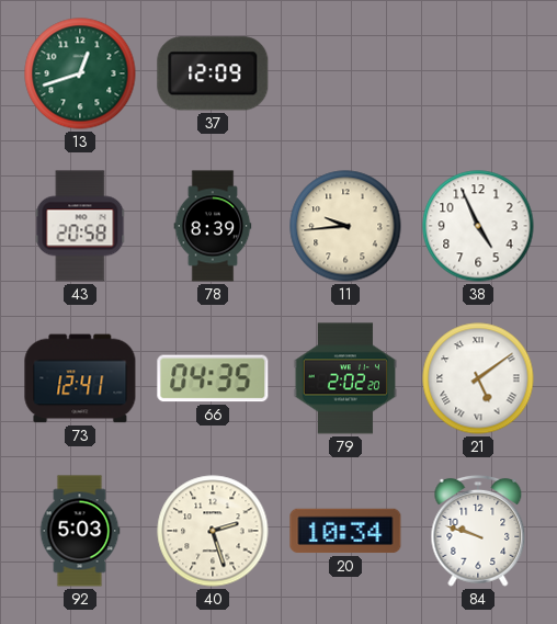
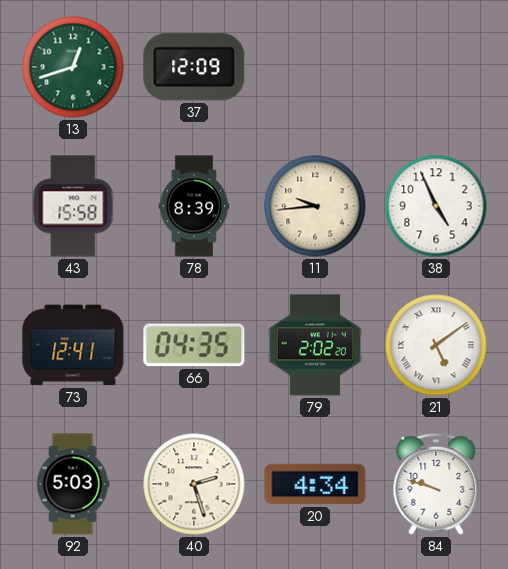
43: 20:58 -> 15:58
20: 10:34 -> 4:34
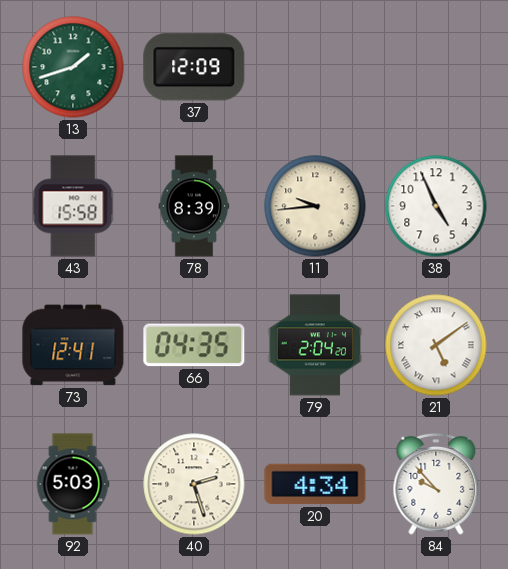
13: 12:42 -> 1:42
79: 2:02 -> 2:04
84: 9:48 -> 9:53
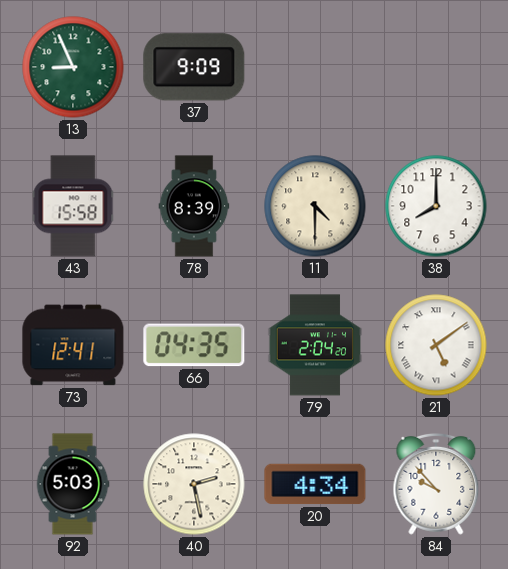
13: 1:42 -> 8:56
37: 12:09 -> 9:09
11: 9:44 -> 4:30
38: 4:56 -> 8:00
40: 2:27 -> 2:28
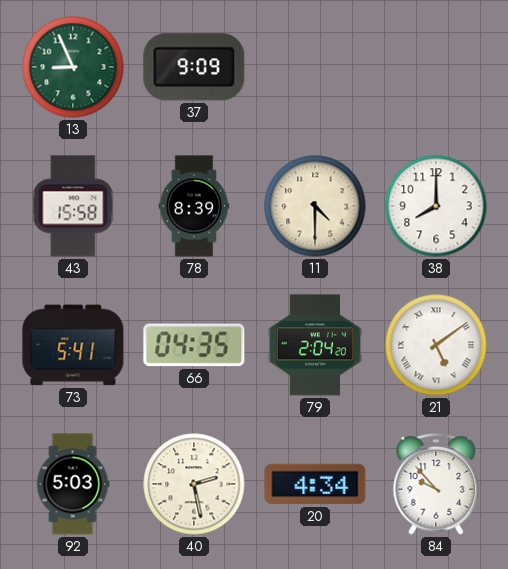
73: 12:41 -> 5:41
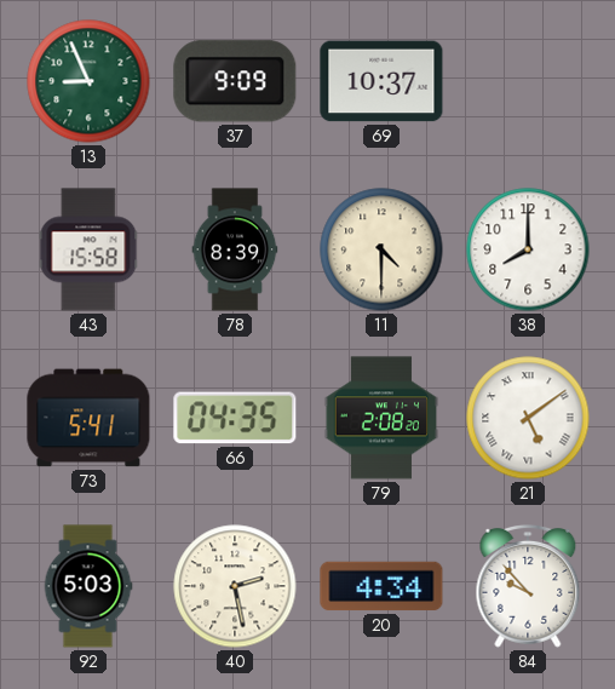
69: none -> 10:37
79: 2:04 -> 2:08
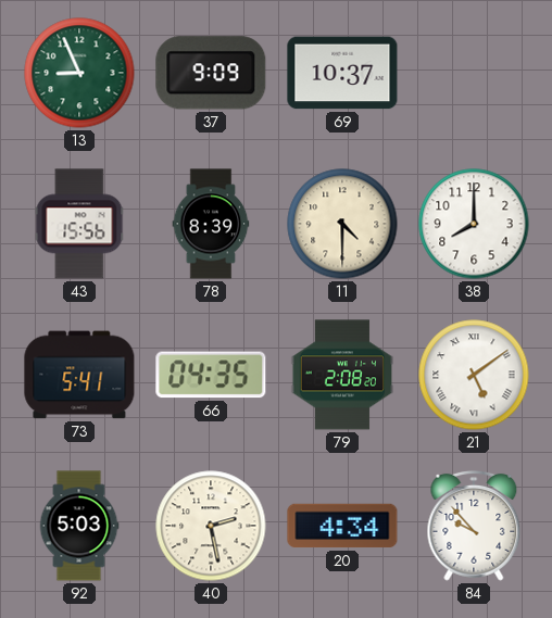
43: 15:58 -> 15:56
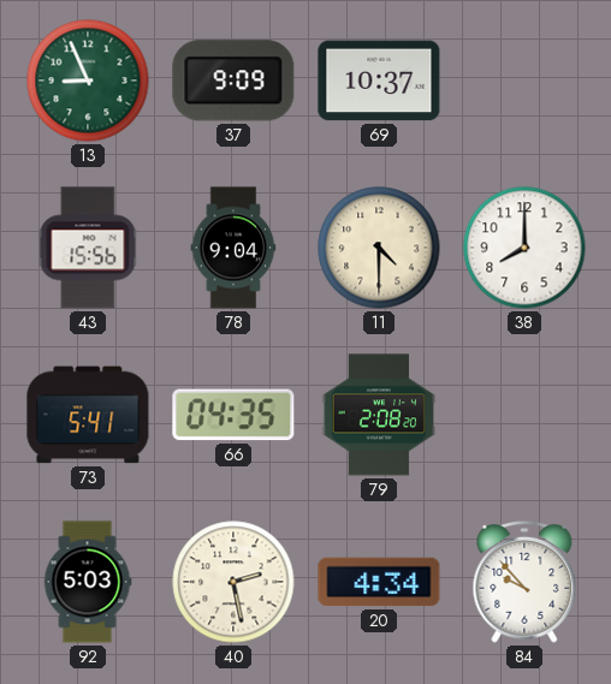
78: 8:39 -> 9:04
21: 5:09 -> none
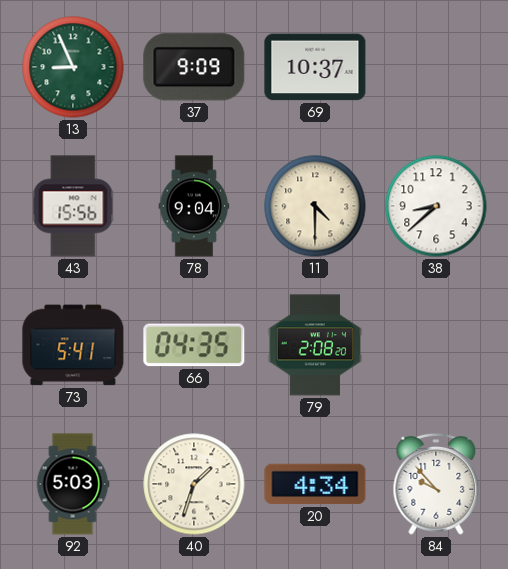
38: 8:00 -> 8:38
40: 2:28 -> 1:33
